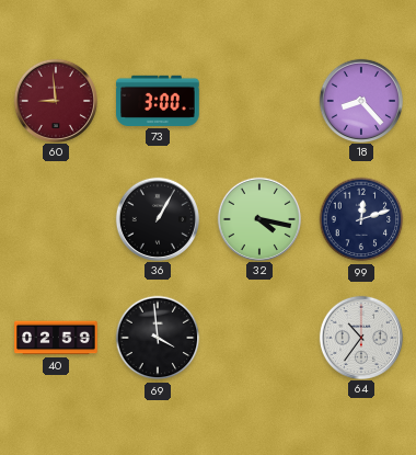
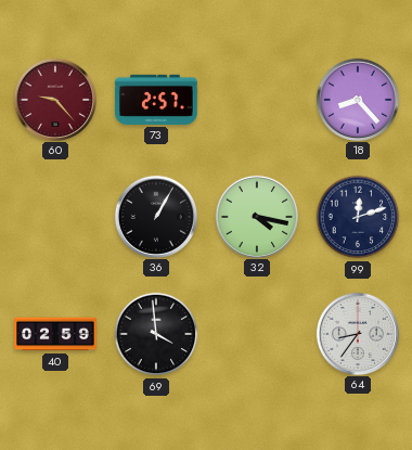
60: 8:59 -> 9:23
73: 3:00 -> 2:57
64: 10:36 -> 8:36
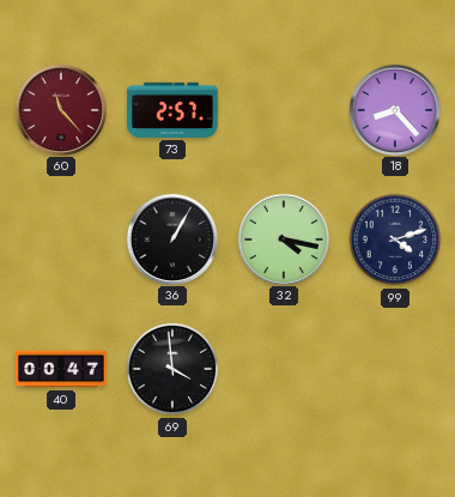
60: 9:23 -> 11:23
99: 12:12 -> 4:12
40: 02:59 -> 00:47
64: 8:36 -> none
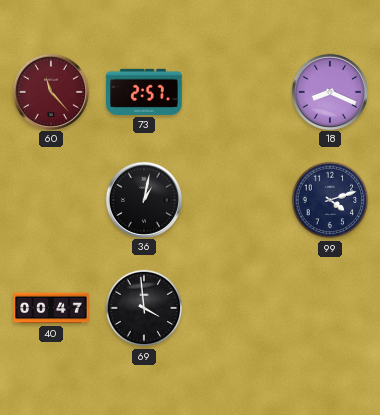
18: 8:23 -> 8:19
36: 1:05 -> 1:02
32: 4:17 -> none
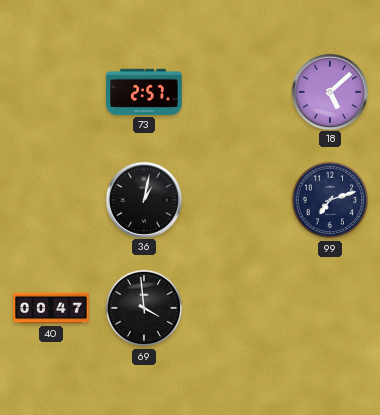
60: 11:23 -> none
18: 8:19 -> 5:08
99: 4:12 -> 7:12
